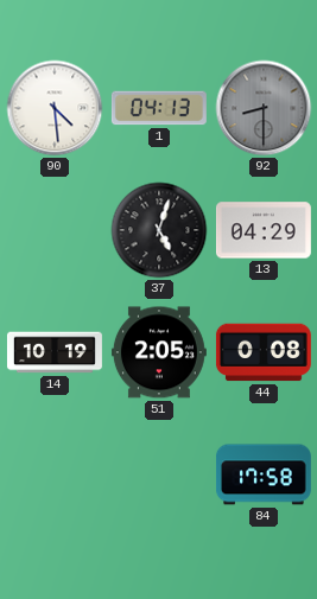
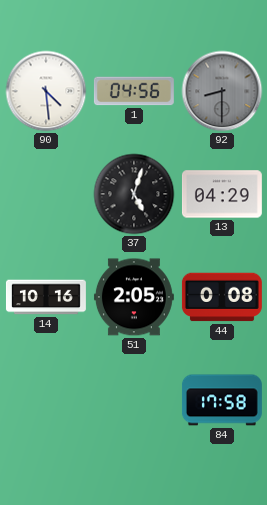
1: 04:13 -> 04:56
14: 10:19 -> 10:16
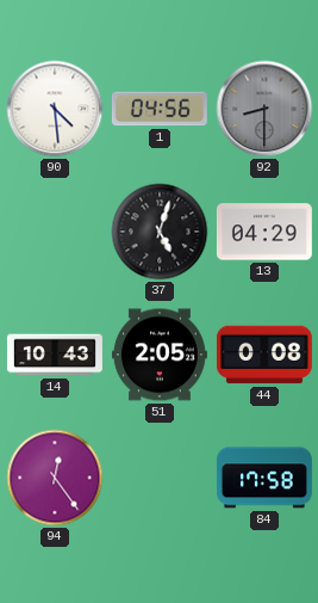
14: 10:16 -> 10:43
94: none -> 12:24
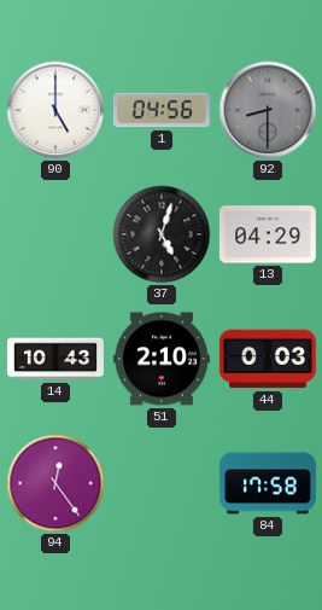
90: 4:29 -> 5:00
51: 2:05 -> 2:10
44: 0:08 -> 0:03
